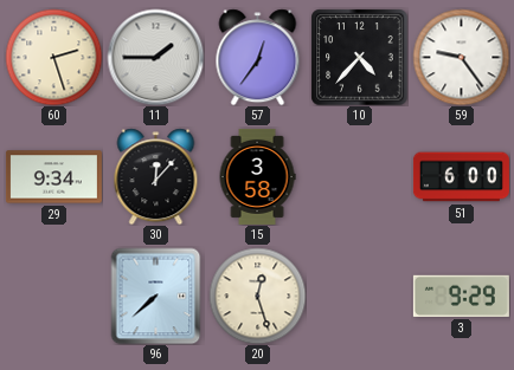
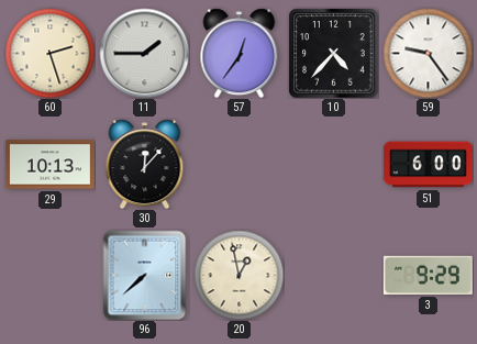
29: 9:34 -> 10:13
15: 3:58 -> none
20: 12:27 -> 12:58
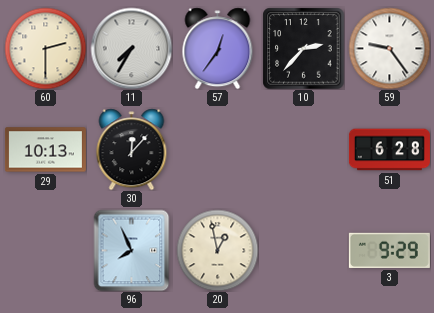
60: 2:27 -> 2:30
11: 1:45 -> 7:35
10: 4:37 -> 2:37
51: 6:00 -> 6:28
96: 7:38 -> 7:56
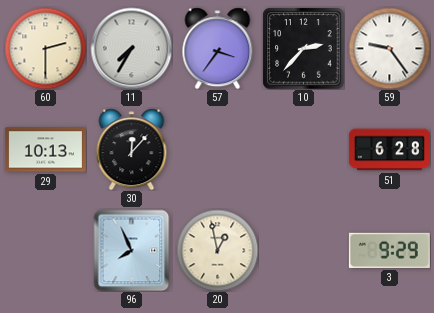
57: 12:36 -> 3:36
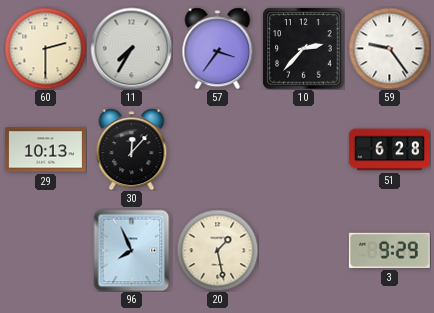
20: 12:58 -> 1:28
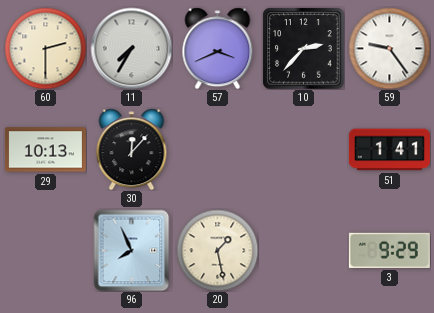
57: 3:36 -> 3:41
51: 6:28 -> 1:41
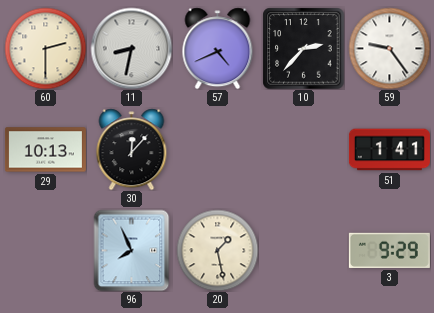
11: 7:35 -> 8:32
57: 3:41 -> 4:41
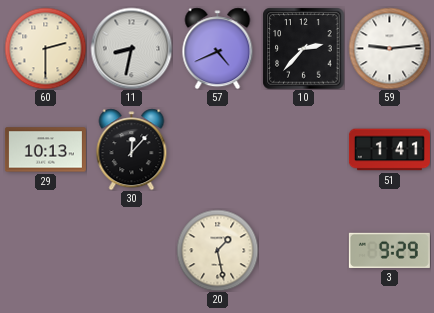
59: 9:24 -> 9:14
96: 7:56 -> none
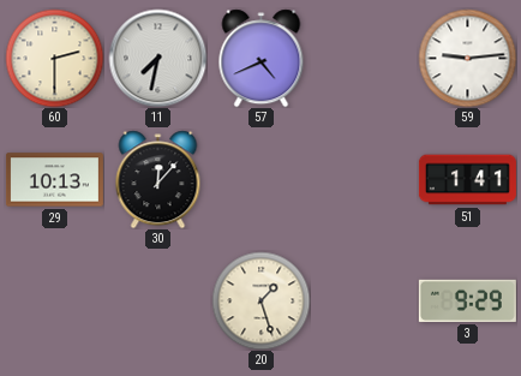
11: 8:32 -> 7:32
10: 2:37 -> none
20: 1:28 -> 1:27
